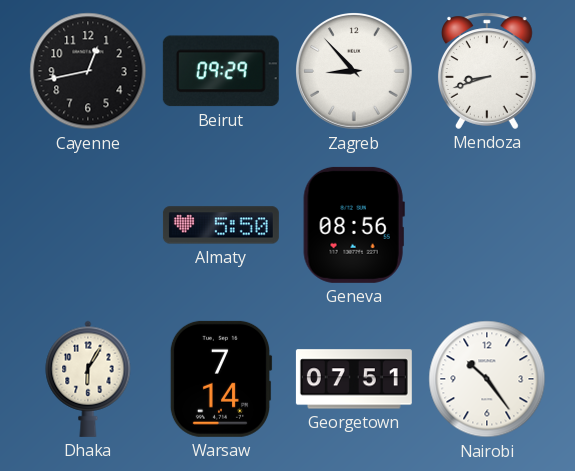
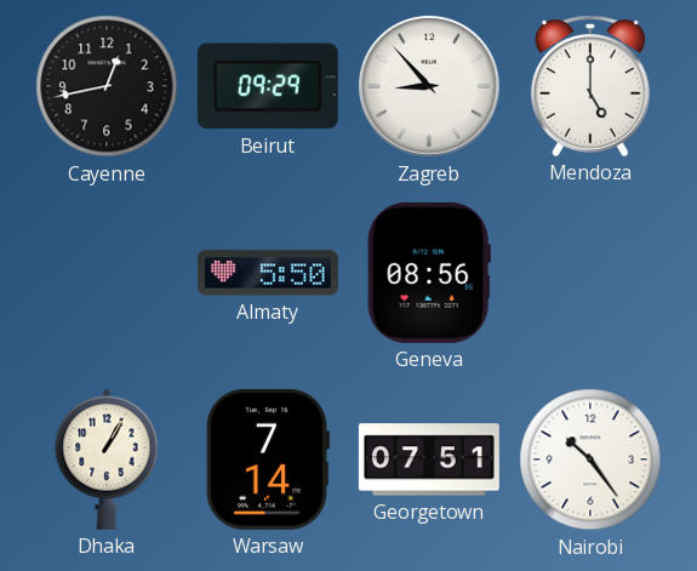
Mendoza: 8:42 -> 5:00
Dhaka: 6:05 -> 1:05
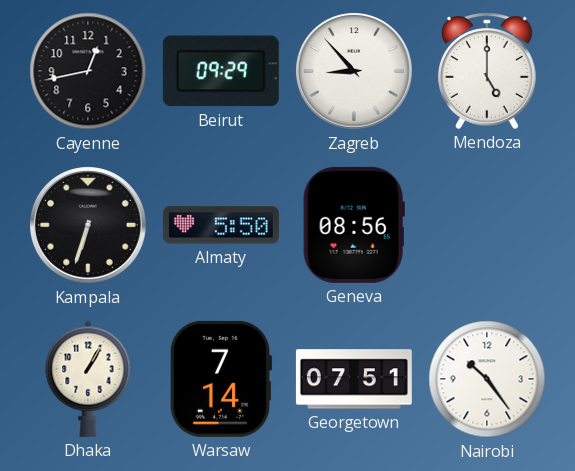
Kampala: none -> 6:33
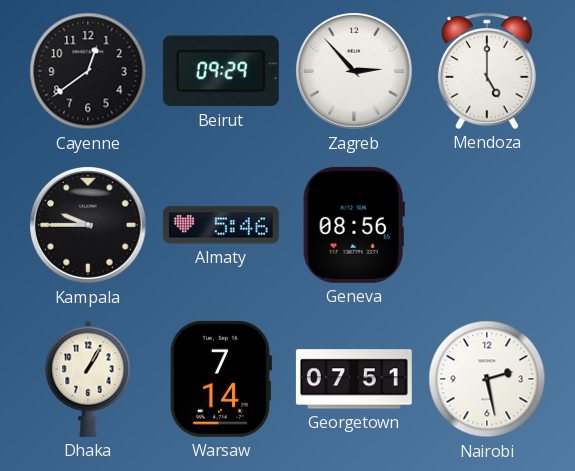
Cayenne: 12:43 -> 12:39
Zagreb: 8:53 -> 2:53
Kampala: 6:33 -> 9:45
Almaty: 5:50 -> 5:46
Nairobi: 10:24 -> 2:28
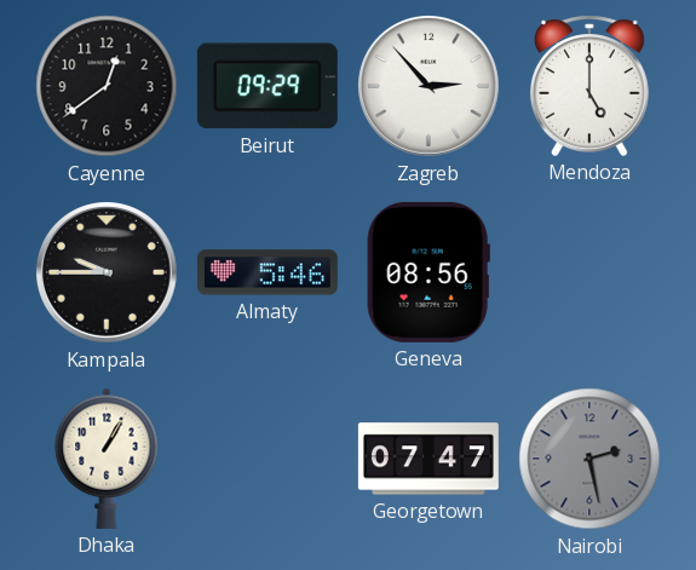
Warsaw: 7:14 -> none
Georgetown: 07:51 -> 07:47
Nairobi dial: white -> grey
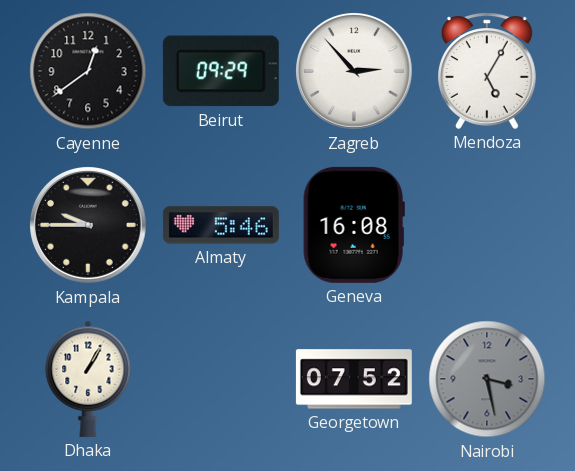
Mendoza: 5:00 -> 5:05
Geneva: 08:56 -> 16:08
Georgetown: 07:47 -> 07:52
Nairobi: 2:28 -> 3:28
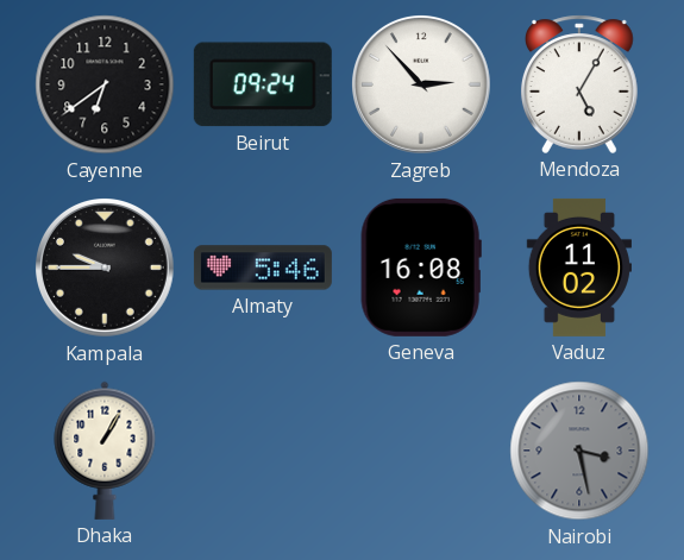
Cayenne: 12:39 -> 6:39
Beirut: 09:29 -> 09:24
Vaduz: none -> 11:02
Georgetown: 07:52 -> none
